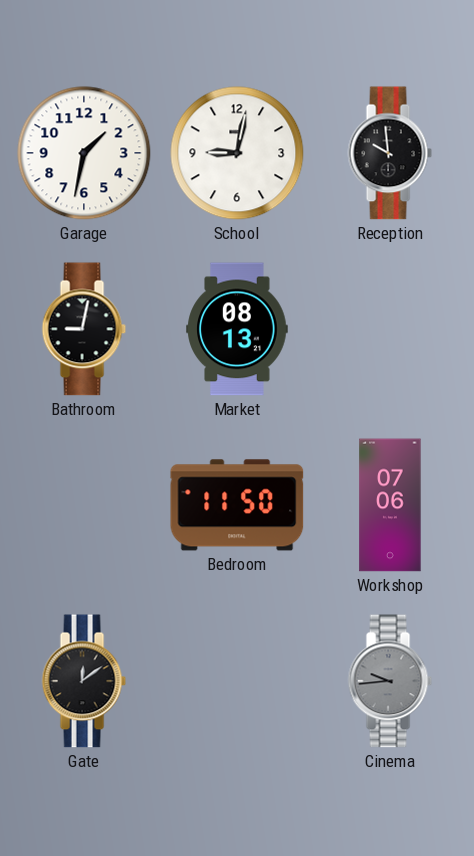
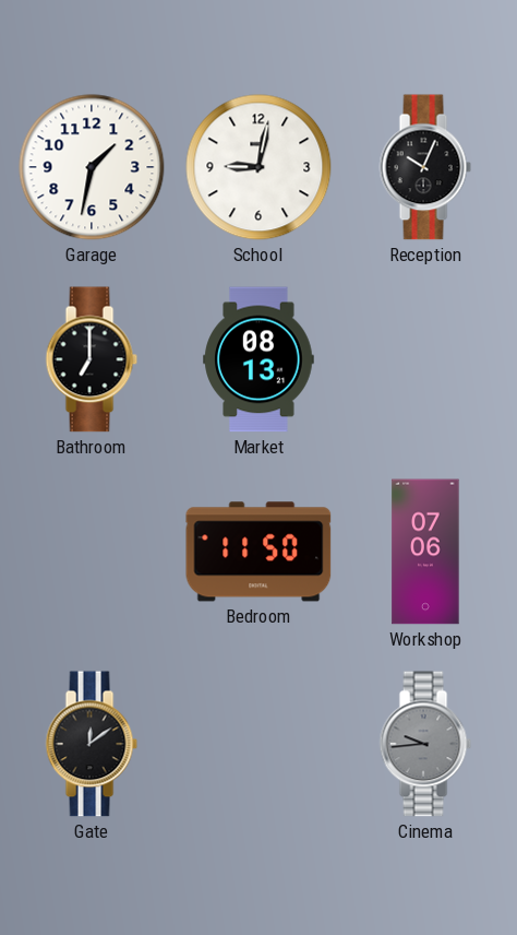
Reception: 9:59 -> 10:04
Bathroom: 9:02 -> 7:00
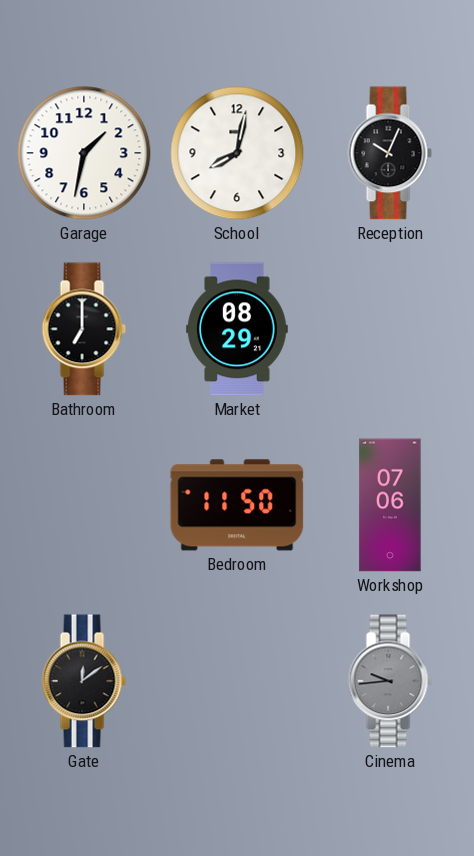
School: 9:02 -> 8:02
Market: 08:13 -> 08:29
